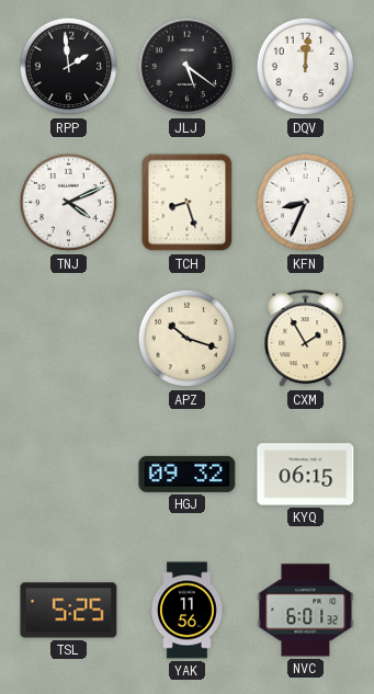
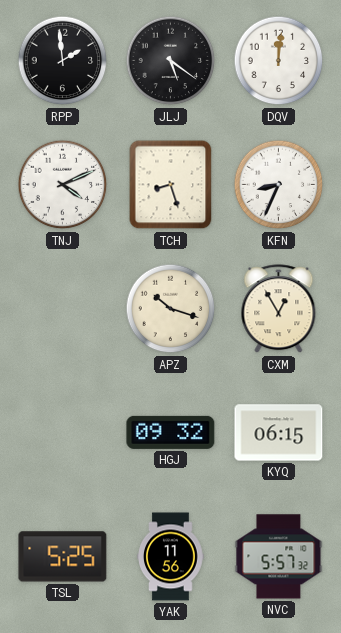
CXM: 1:55 -> 12:55
NVC: 6:01 -> 5:57
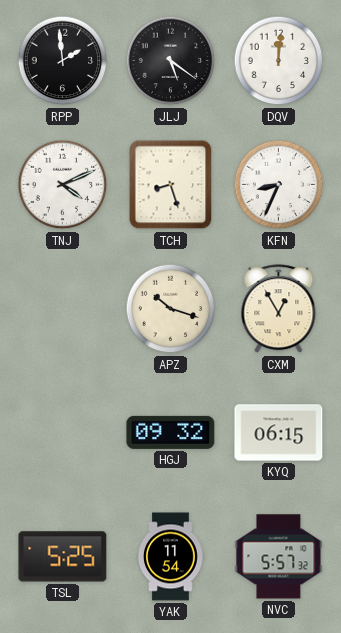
YAK: 11:56 -> 11:54
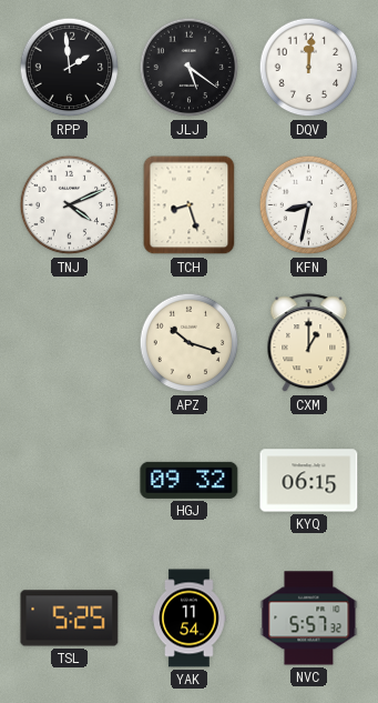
KFN: 8:34 -> 8:32
CXM: 12:55 -> 1:00
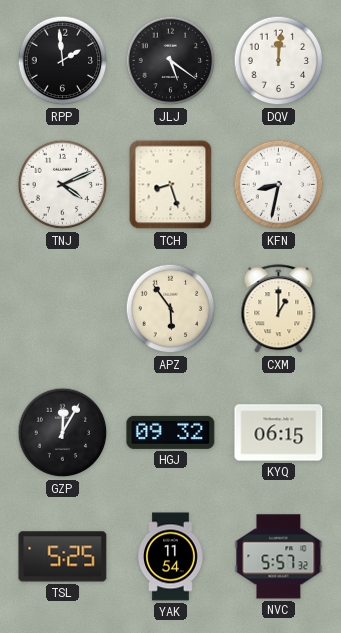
APZ: 10:18 -> 5:54
GZP: none -> 12:05
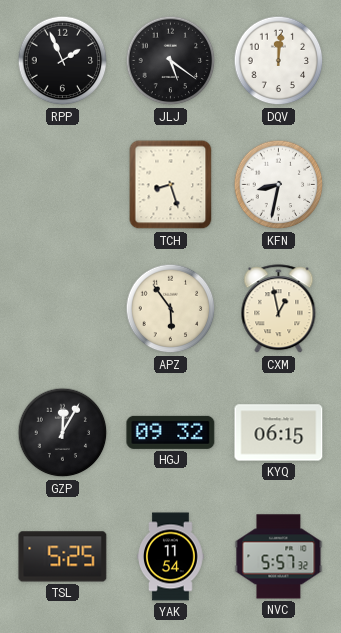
RPP: 1:59 -> 1:56
TNJ: 4:11 -> none
CXM: 1:00 -> 12:58
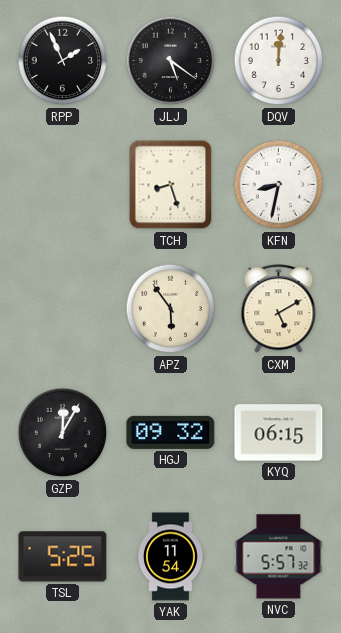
CXM: 12:58 -> 5:10
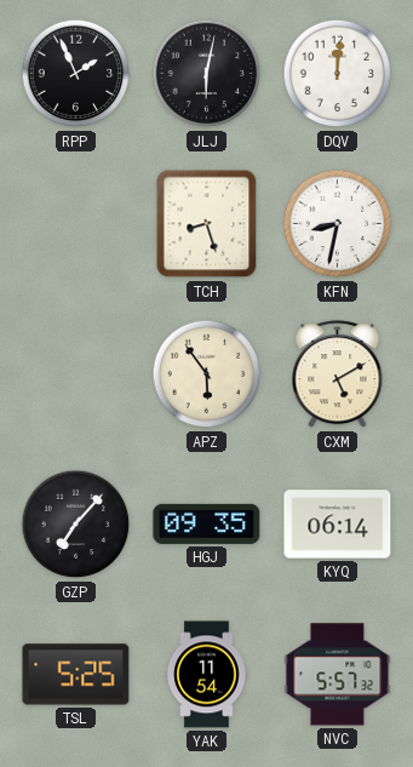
JLJ: 5:21 -> 6:02
GZP: 12:05 -> 7:07
HGJ: 09:32 -> 09:35
KYQ: 06:15 -> 06:14
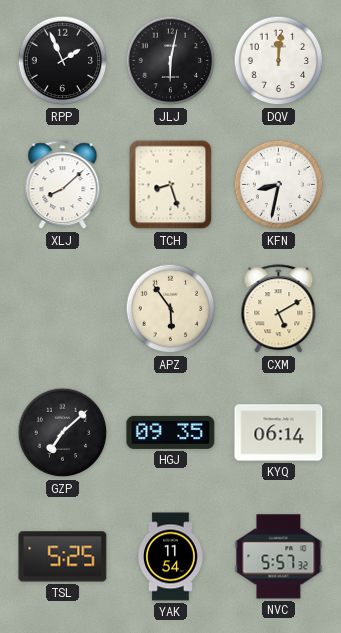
XLJ: none -> 8:08
GZP: 7:07 -> 7:08
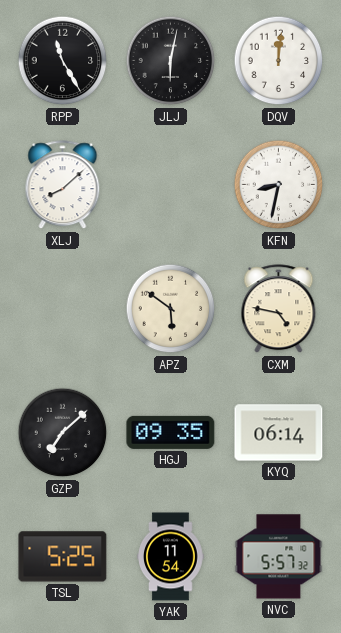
RPP: 1:56 -> 11:25
TCH: 8:27 -> none
APZ: 5:54 -> 5:51
CXM: 5:10 -> 4:47
